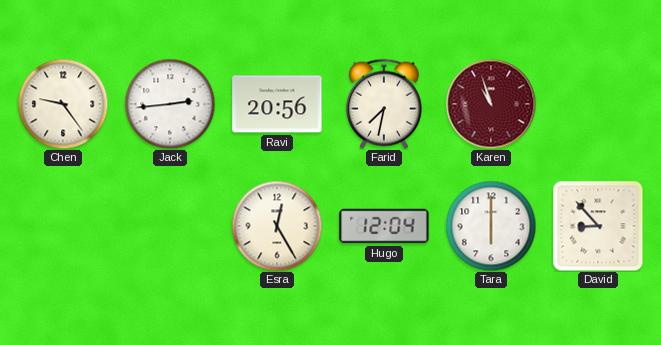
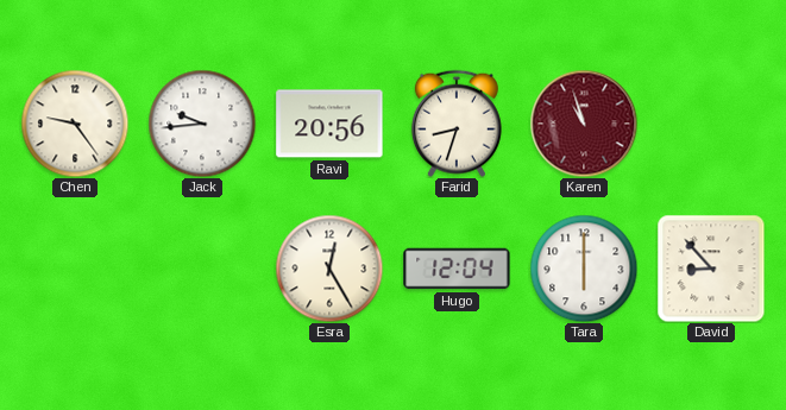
Jack: 2:44 -> 9:44
Farid: 7:32 -> 8:33
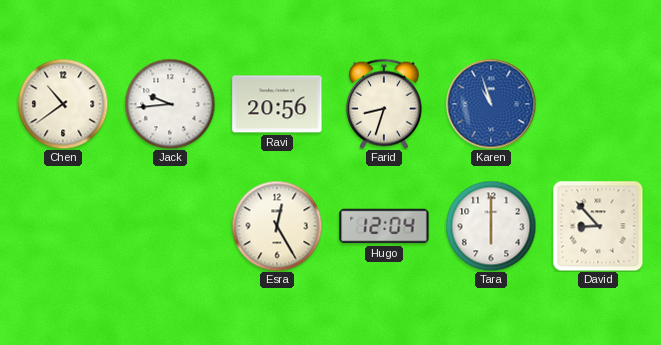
Chen: 9:24 -> 10:39
Karen dial: burgundy -> blue
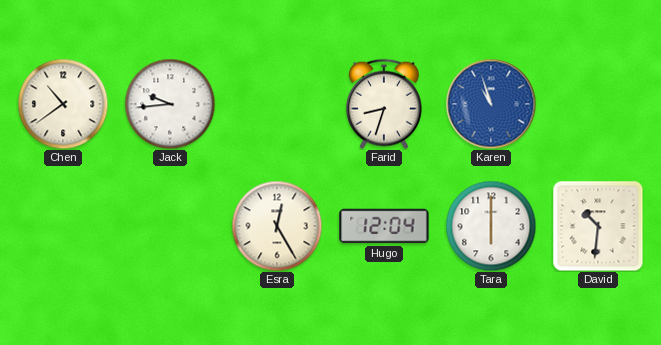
Ravi: 20:56 -> none
David: 8:53 -> 10:31
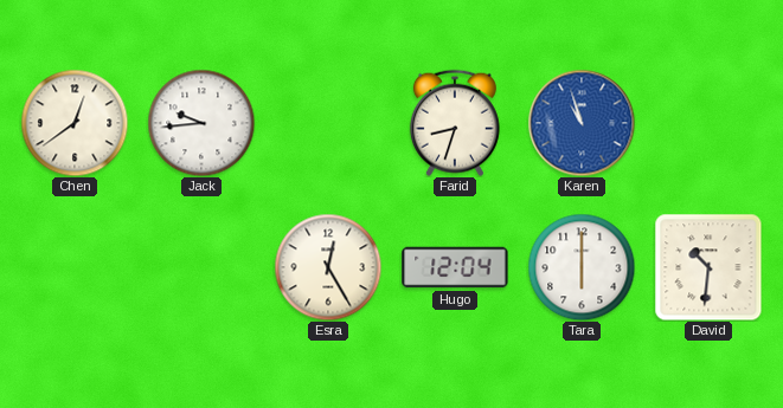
Chen: 10:39 -> 12:39
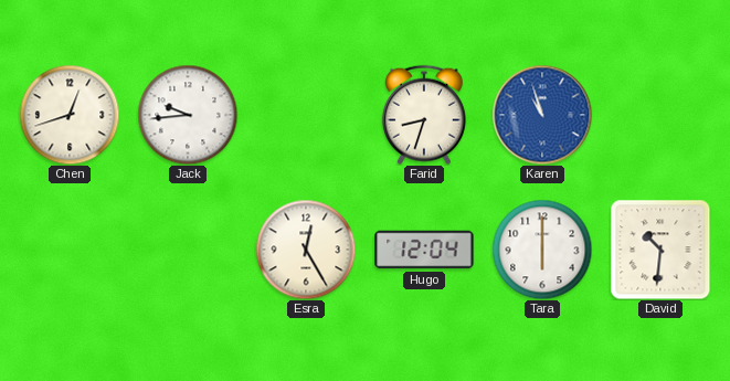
Chen: 12:39 -> 12:42
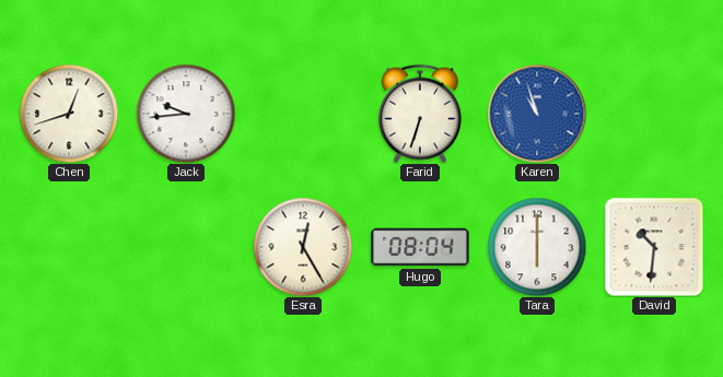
Farid: 8:33 -> 6:33
Hugo: 12:04 -> 08:04
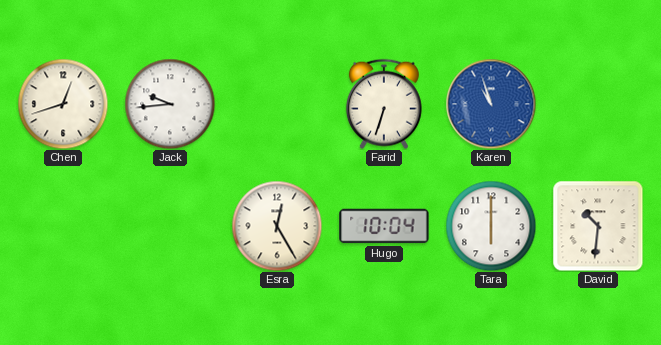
Hugo: 08:04 -> 10:04
